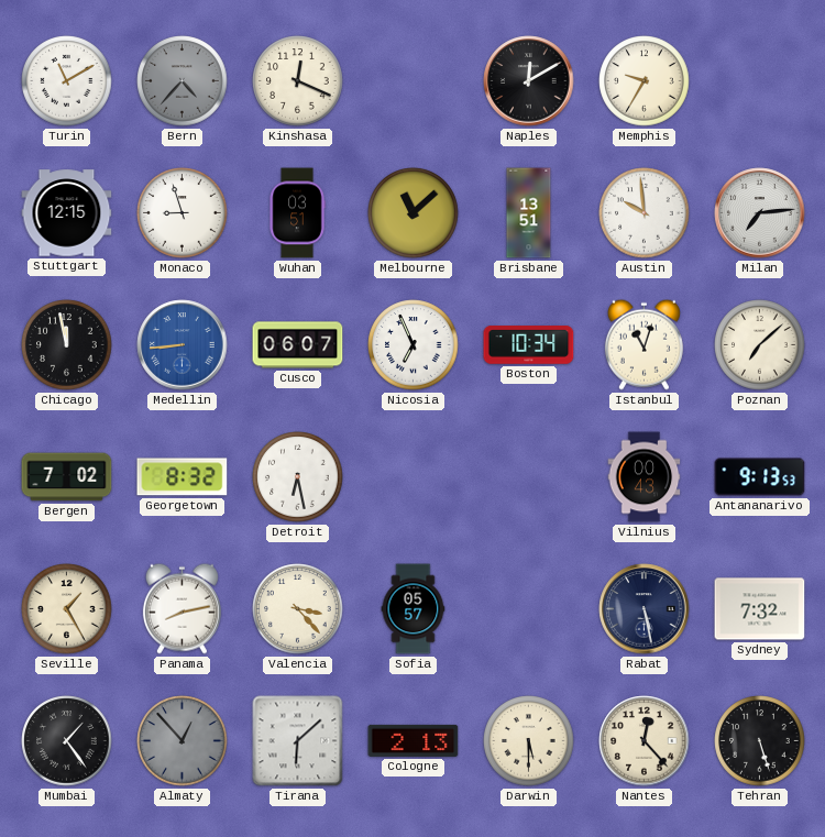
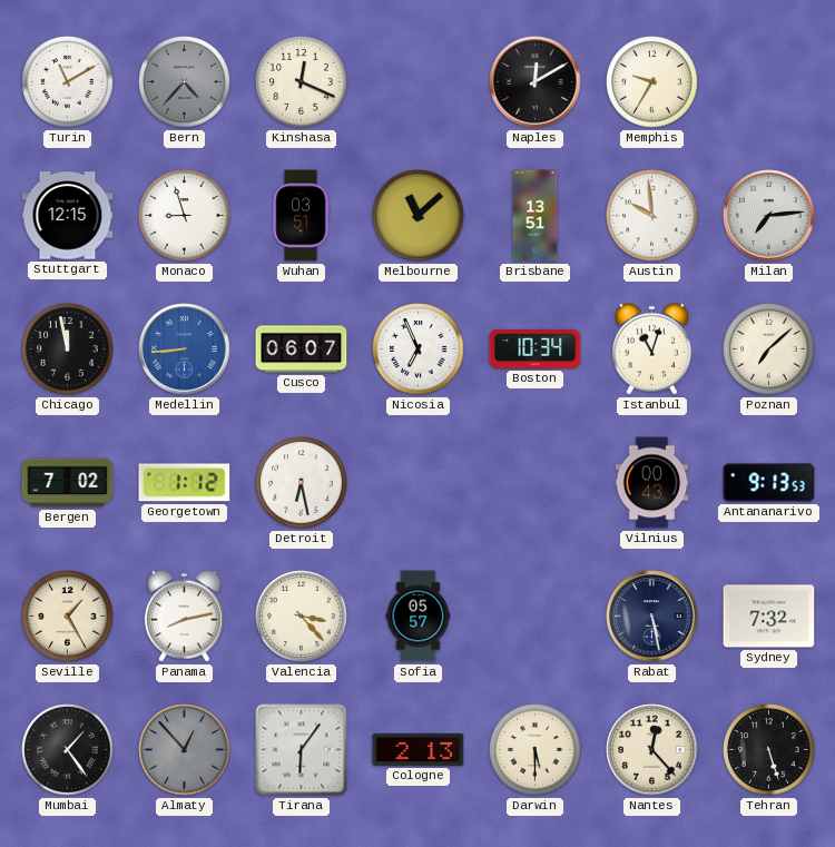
Georgetown: 8:32 -> 1:12
Tirana: 6:08 -> 6:06
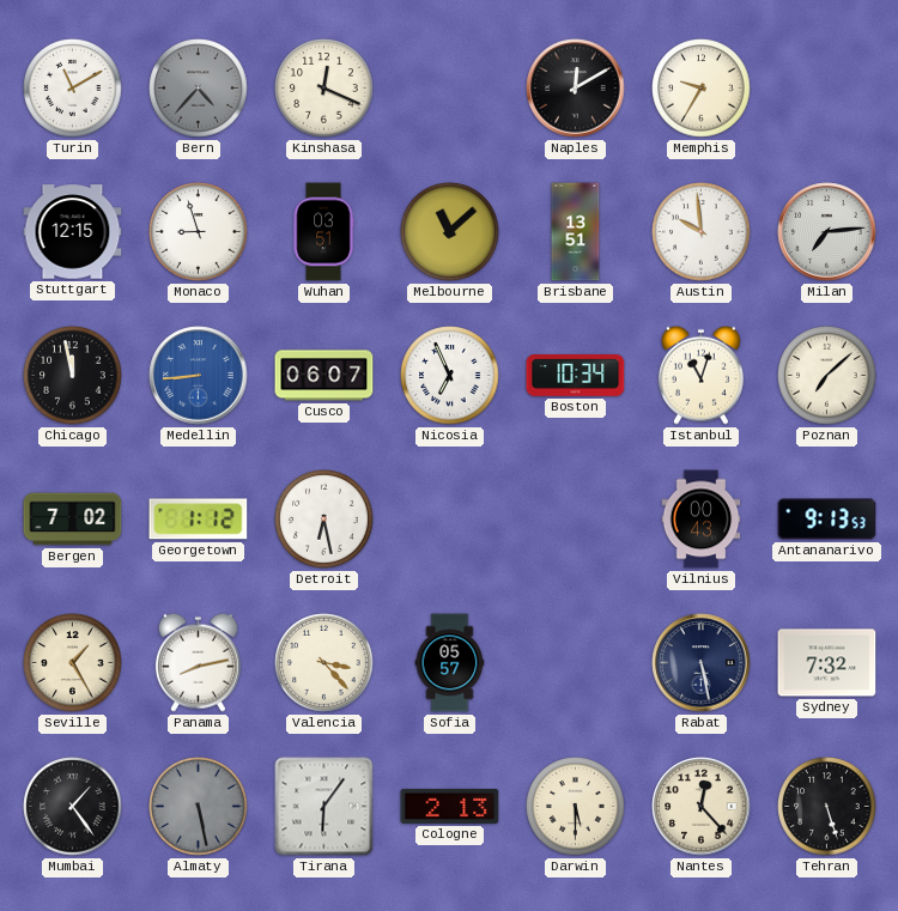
Almaty: 12:53 -> 5:28
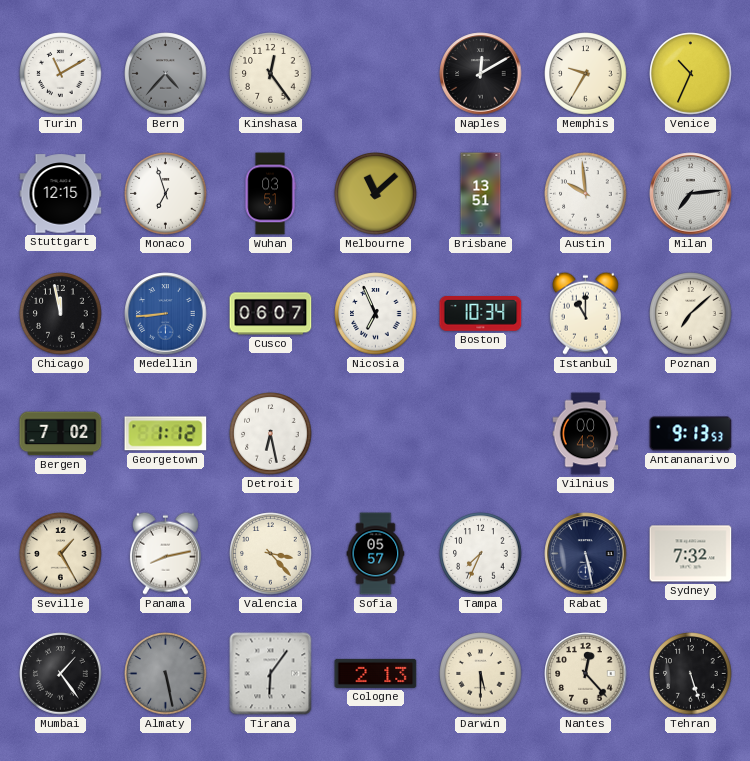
Kinshasa: 12:19 -> 12:24
Venice: none -> 10:34
Monaco: 8:57 -> 6:57
Istanbul: 11:03 -> 11:00
Tampa: none -> 7:34
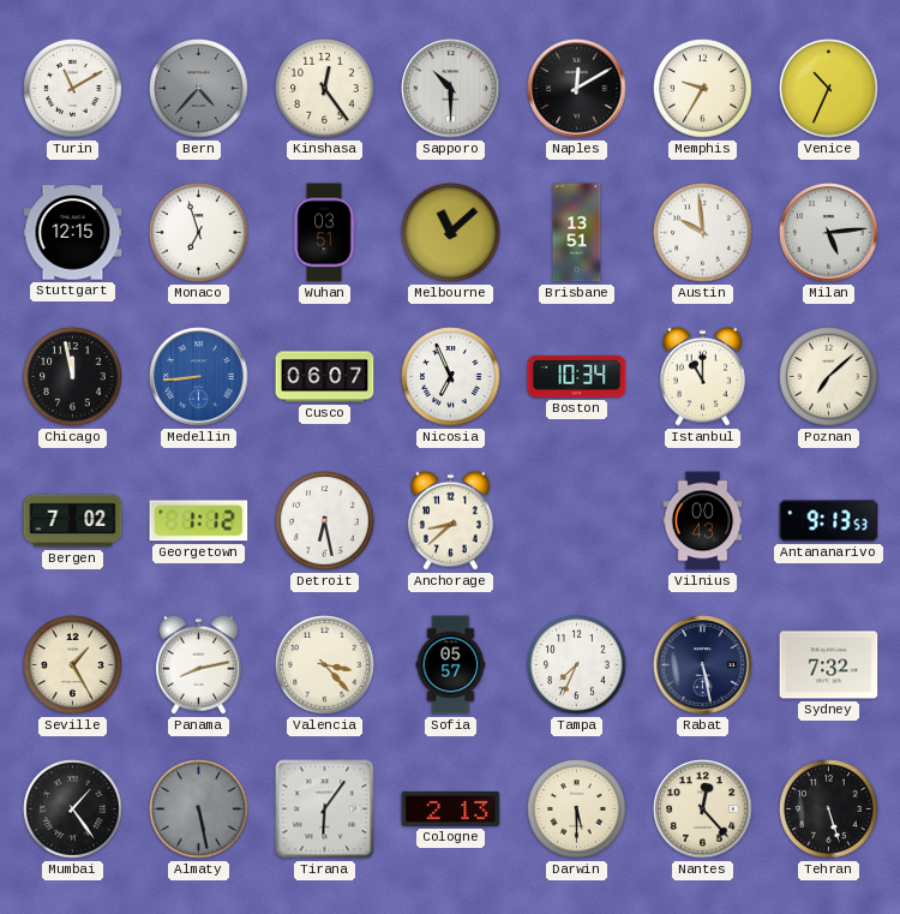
Sapporo: none -> 10:30
Milan: 7:14 -> 5:14
Anchorage: none -> 8:38
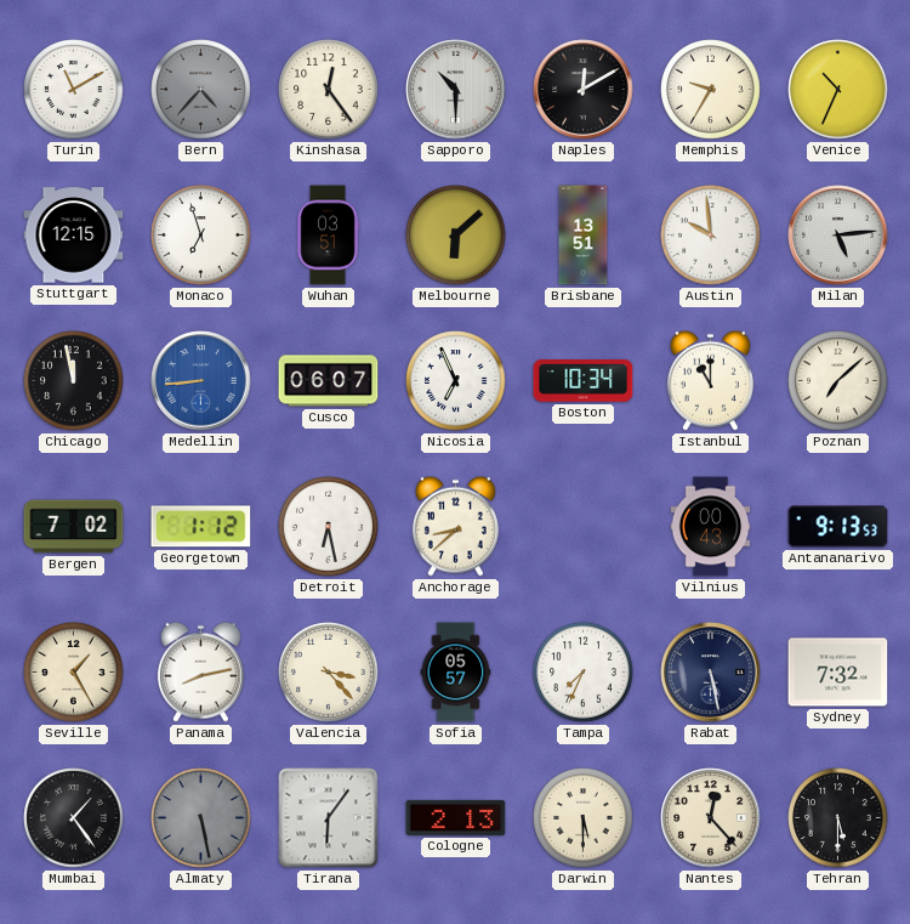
Melbourne: 11:08 -> 6:08
Tehran: 5:27 -> 5:30
